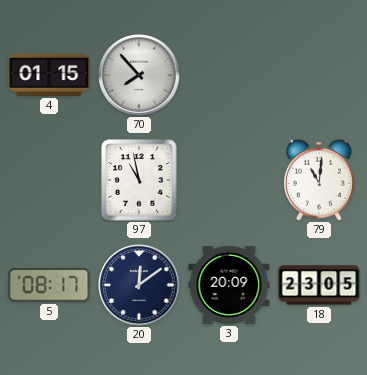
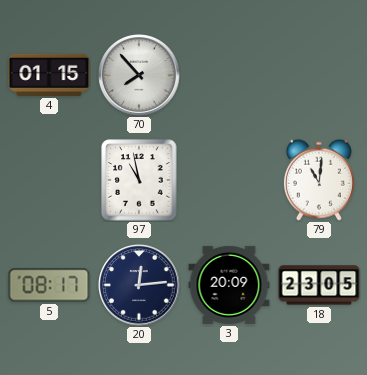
20: 12:09 -> 12:14
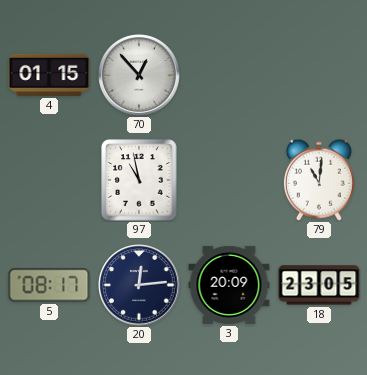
70: 7:53 -> 12:53
